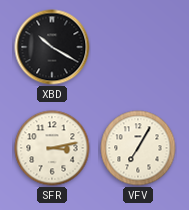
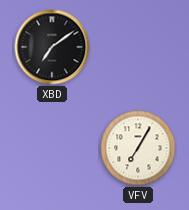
XBD: 10:20 -> 7:09
SFR: 3:13 -> none
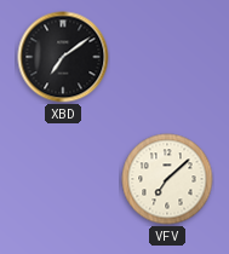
VFV: 7:05 -> 7:08
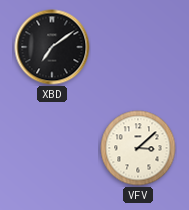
VFV: 7:08 -> 3:08
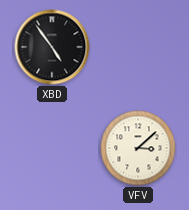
XBD: 7:09 -> 4:54
